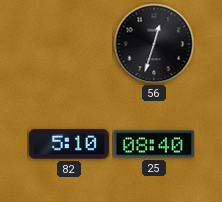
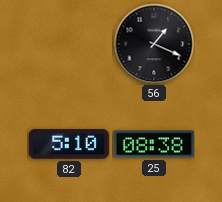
56: 12:33 -> 1:19
25: 08:40 -> 08:38
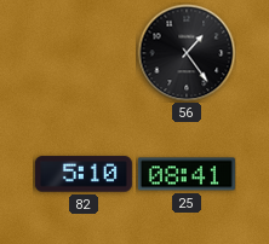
56: 1:19 -> 1:24
25: 08:38 -> 08:41
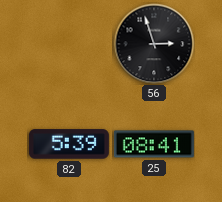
56: 1:24 -> 2:57
82: 5:10 -> 5:39
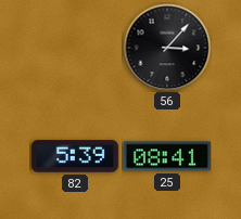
56: 2:57 -> 3:07
